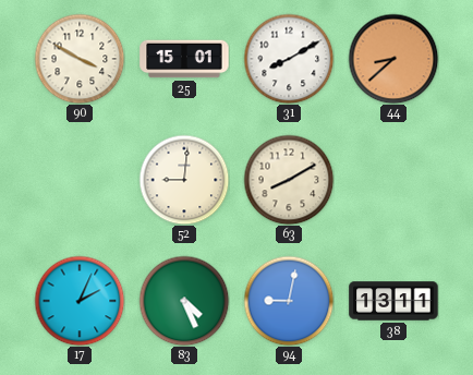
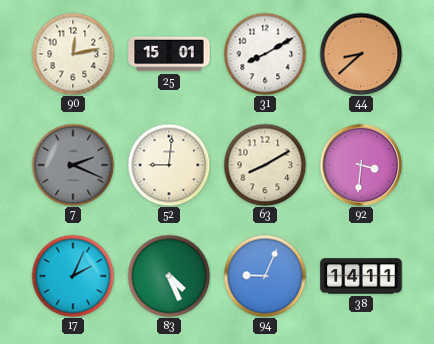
90: 3:50 -> 12:13
7: none -> 2:19
92: none -> 3:31
94: 9:02 -> 9:04
38: 13:11 -> 14:11
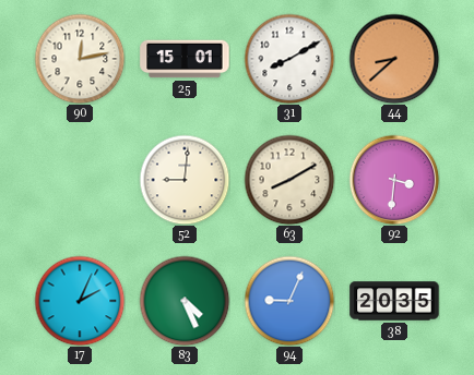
7: 2:19 -> none
38: 14:11 -> 20:35
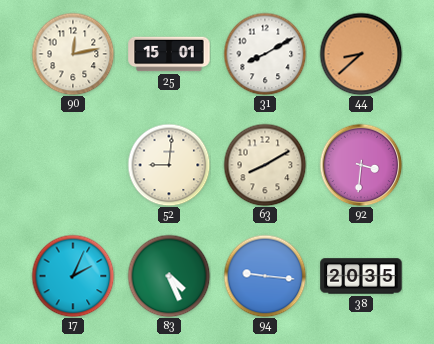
94: 9:04 -> 9:16
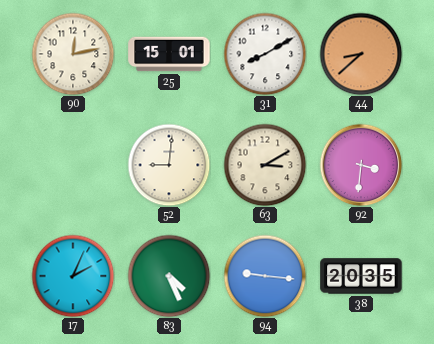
63: 8:10 -> 3:10
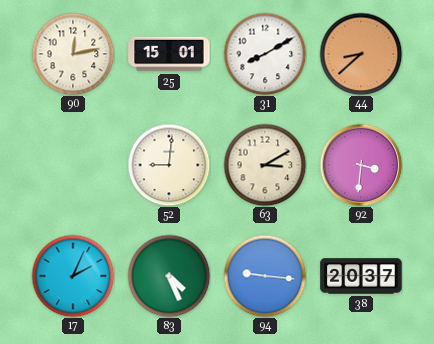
38: 20:35 -> 20:37
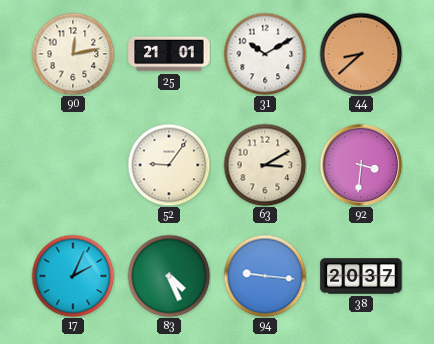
25: 15:01 -> 21:01
31: 8:10 -> 10:10
52: 9:01 -> 9:06
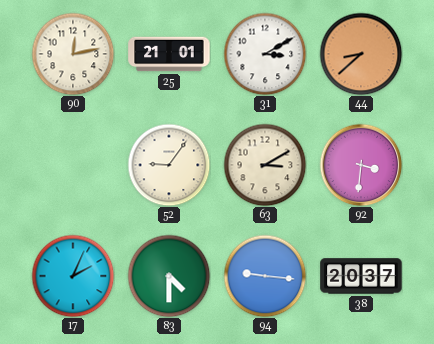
31: 10:10 -> 3:10
83: 4:26 -> 4:30
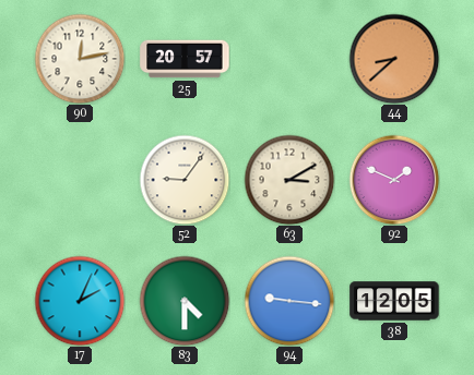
25: 21:01 -> 20:57
31: 3:10 -> none
92: 3:31 -> 1:49
38: 20:37 -> 12:05
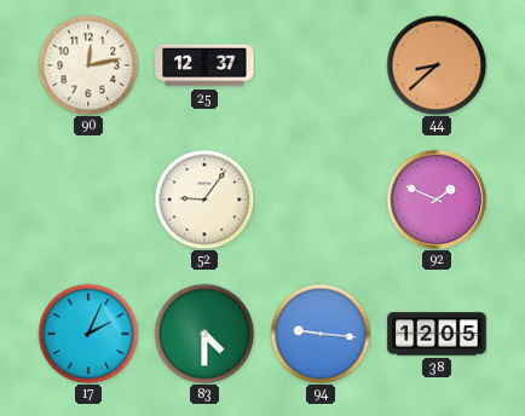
25: 20:57 -> 12:37
63: 3:10 -> none
